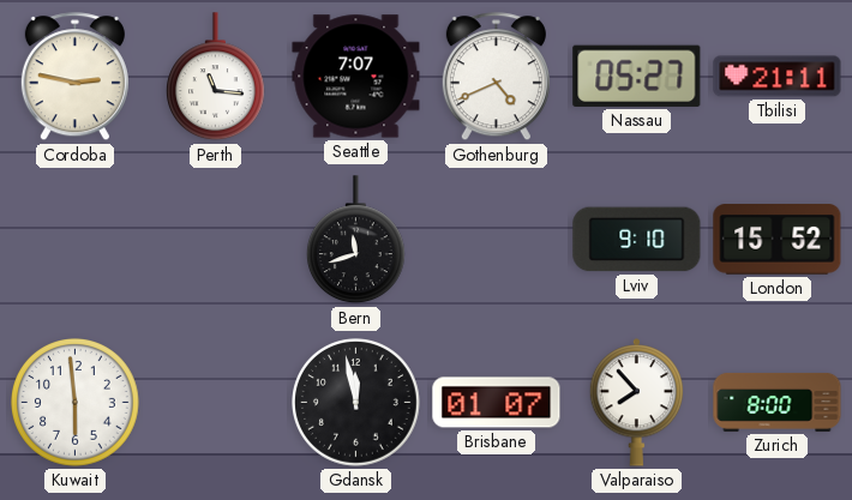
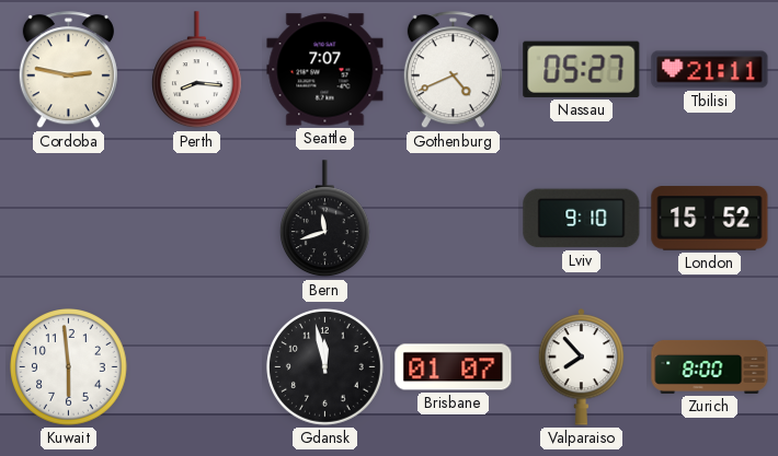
Perth: 11:16 -> 8:16
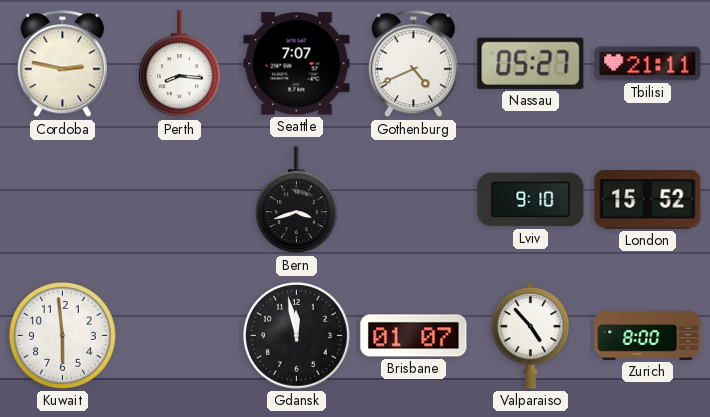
Bern: 11:42 -> 3:42
Valparaiso: 7:53 -> 4:53
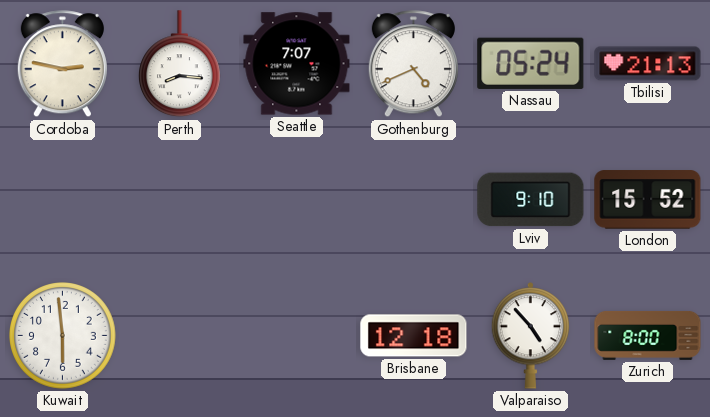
Nassau: 05:27 -> 05:24
Tbilisi: 21:11 -> 21:13
Bern: 3:42 -> none
Gdansk: 11:58 -> none
Brisbane: 01:07 -> 12:18
